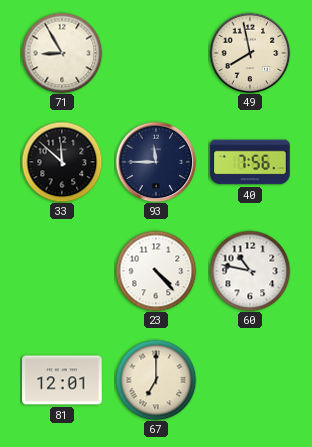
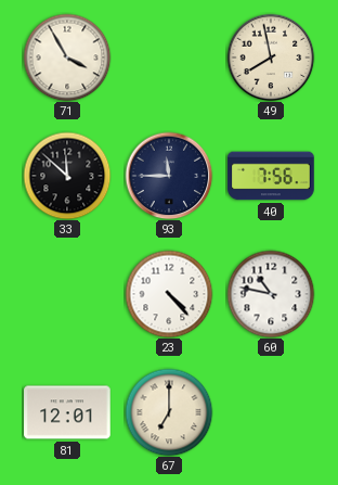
71: 8:55 -> 3:55
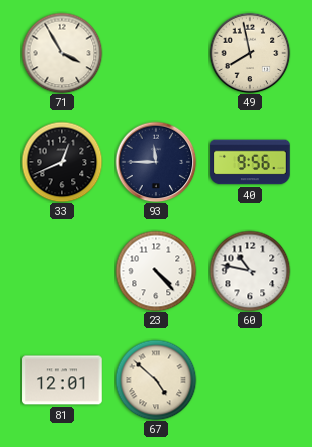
33: 11:52 -> 12:41
40: 7:56 -> 9:56
67: 7:00 -> 4:52
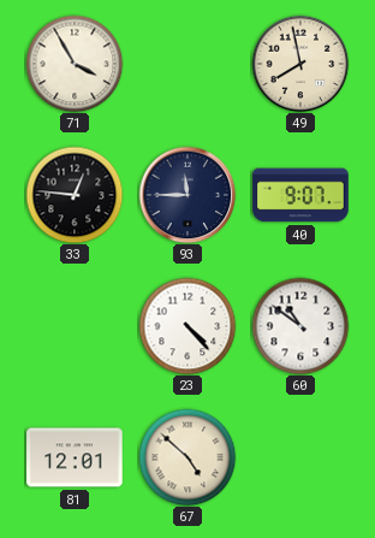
33: 12:41 -> 12:46
40: 9:56 -> 9:07
60: 10:47 -> 10:51
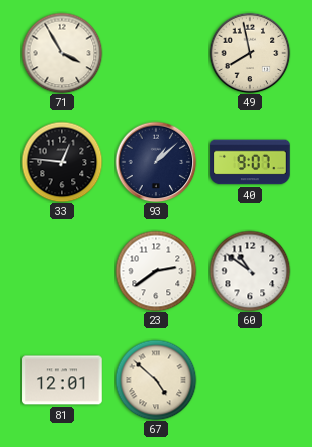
93: 11:45 -> 1:08
23: 4:23 -> 2:39
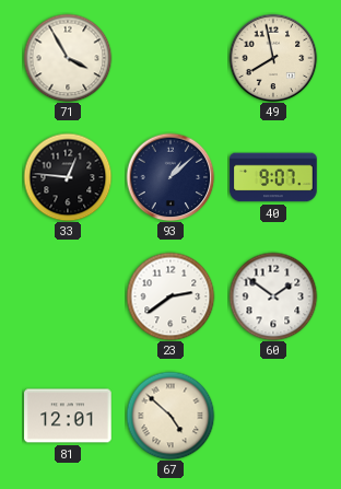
60: 10:51 -> 1:51
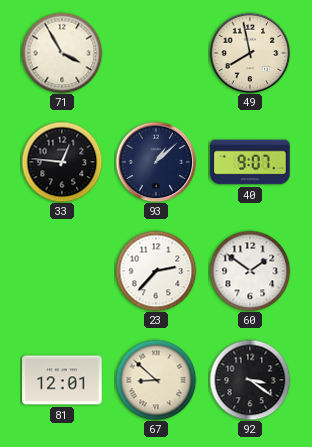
23: 2:39 -> 2:37
67: 4:52 -> 8:52
92: none -> 3:21
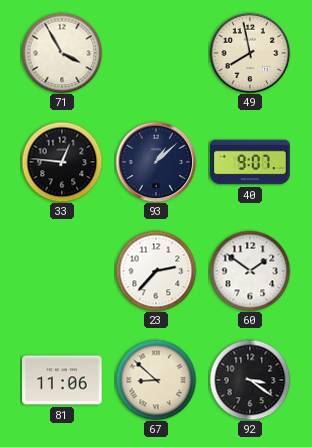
81: 12:01 -> 11:06
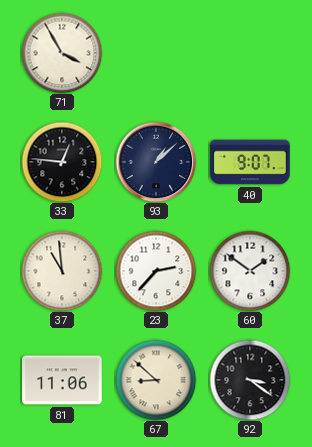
49: 7:58 -> none
37: none -> 10:59
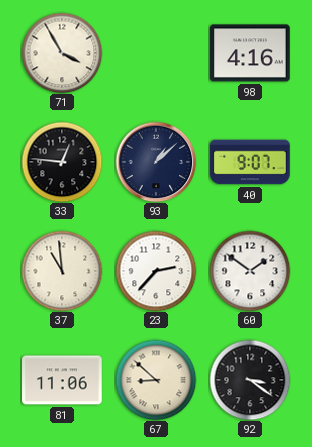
98: none -> 4:16
